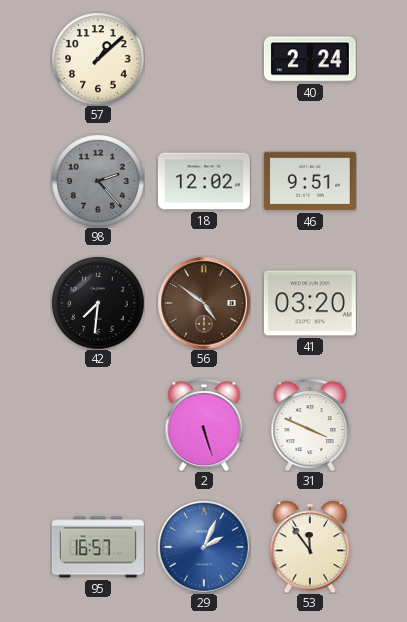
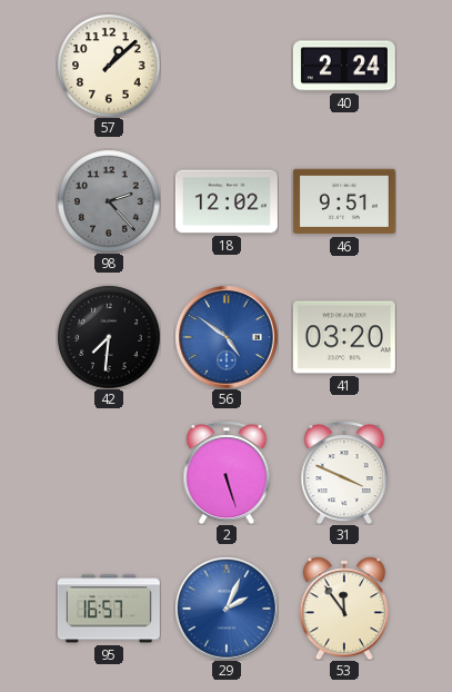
56 dial: brown -> blue
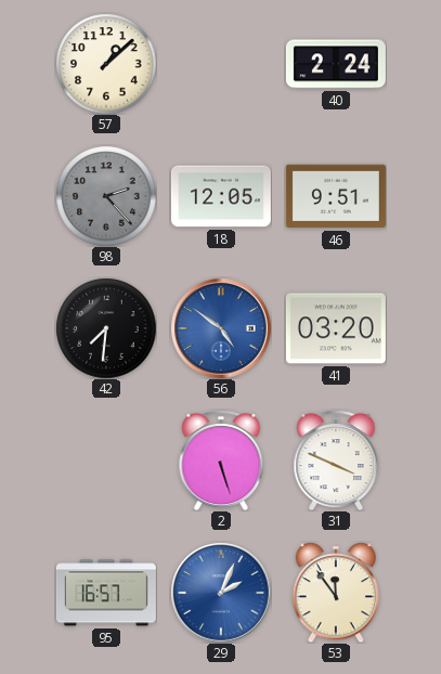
18: 12:02 -> 12:05
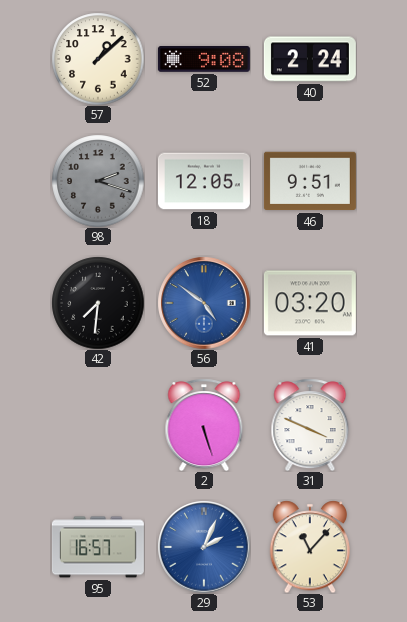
52: none -> 9:08
98: 2:23 -> 2:18
53: 11:54 -> 11:07
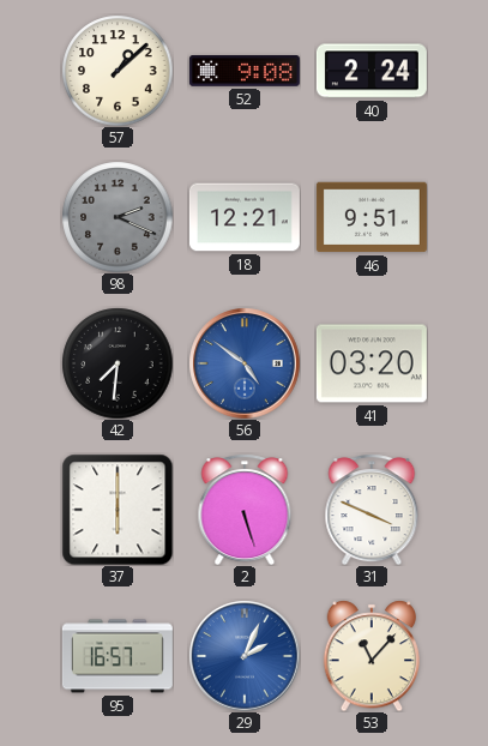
98: 2:18 -> 2:19
18: 12:05 -> 12:21
37: none -> 6:00
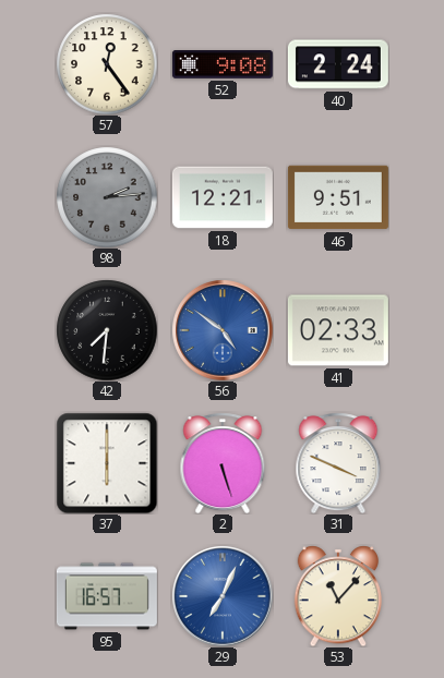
57: 1:08 -> 12:24
98: 2:19 -> 2:14
41: 03:20 -> 02:33
29: 2:04 -> 7:04
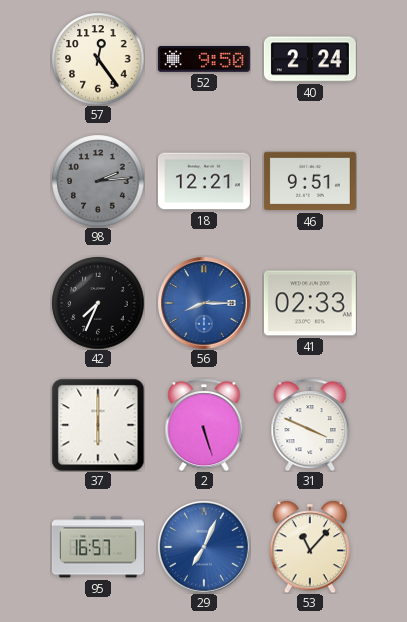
52: 9:08 -> 9:50
42: 7:31 -> 7:34
56: 4:51 -> 8:15
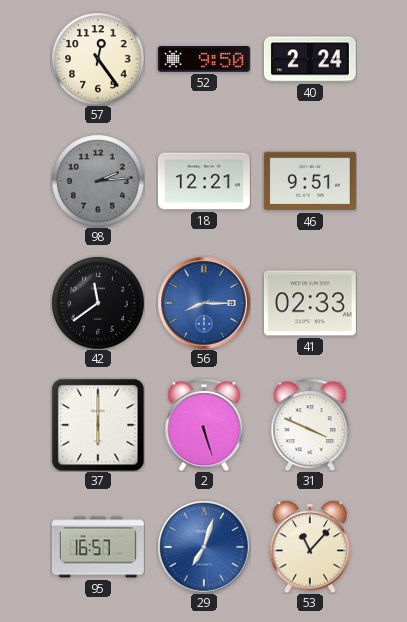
42: 7:34 -> 11:39
29: 7:04 -> 7:03
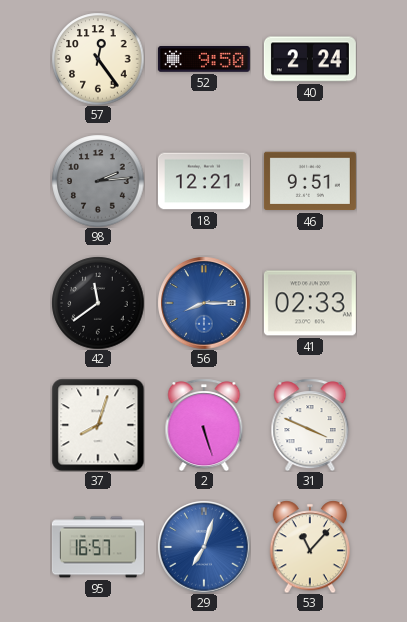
37: 6:00 -> 8:03
